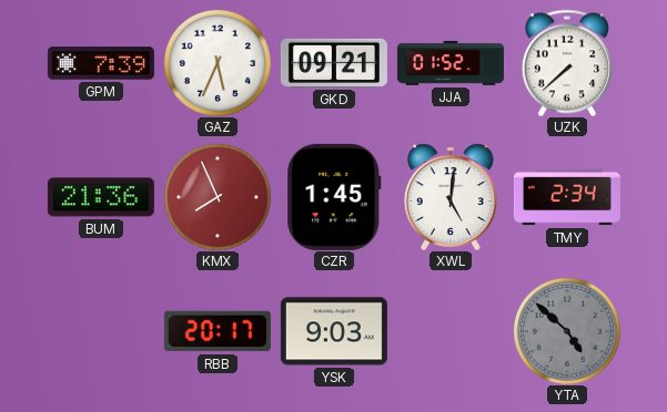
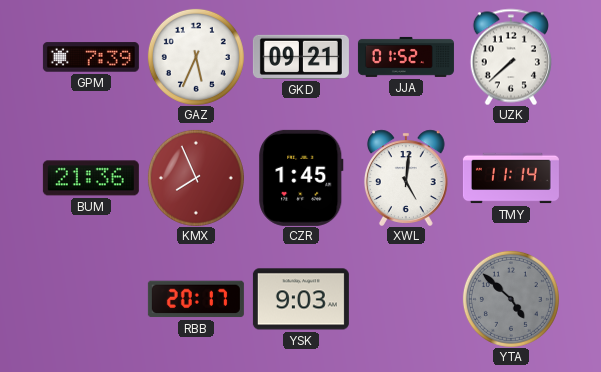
TMY: 2:34 -> 11:14
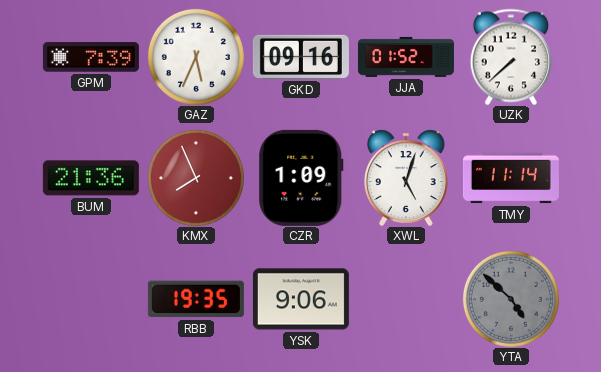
GKD: 09:21 -> 09:16
CZR: 1:45 -> 1:09
XWL: 5:01 -> 5:03
RBB: 20:17 -> 19:35
YSK: 9:03 -> 9:06
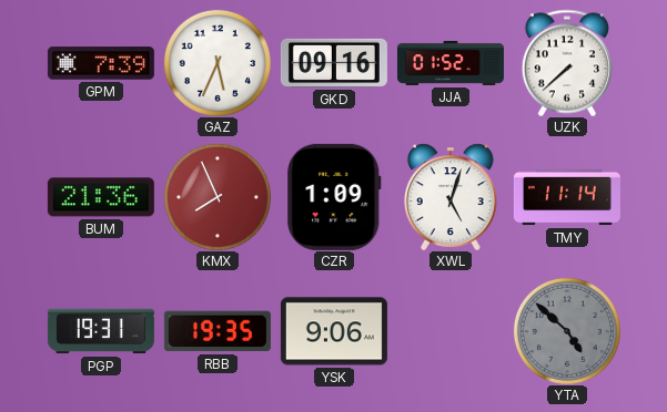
PGP: none -> 19:31
